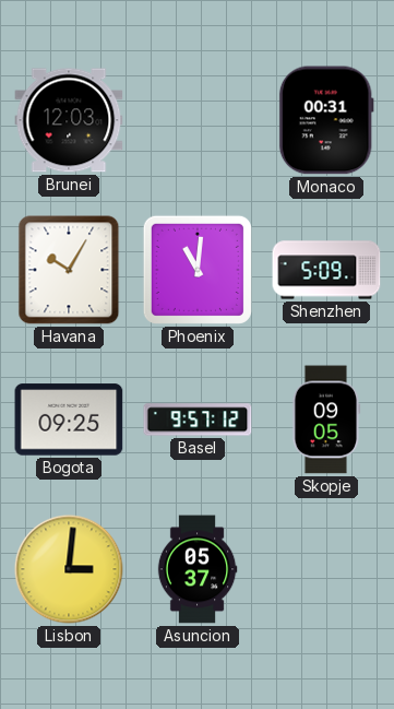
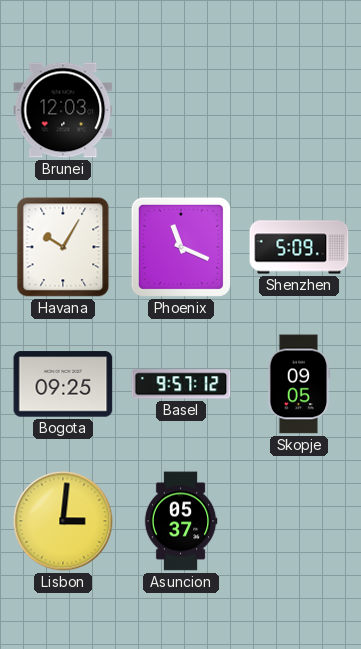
Monaco: 00:31 -> none
Phoenix: 11:01 -> 11:19
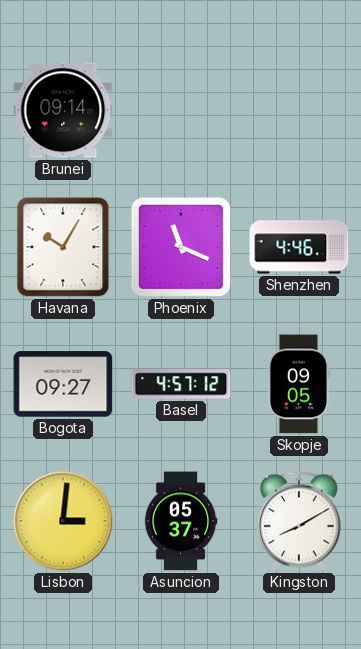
Brunei: 12:03 -> 09:14
Shenzhen: 5:09 -> 4:46
Bogota: 09:25 -> 09:27
Basel: 9:57 -> 4:57
Kingston: none -> 8:10
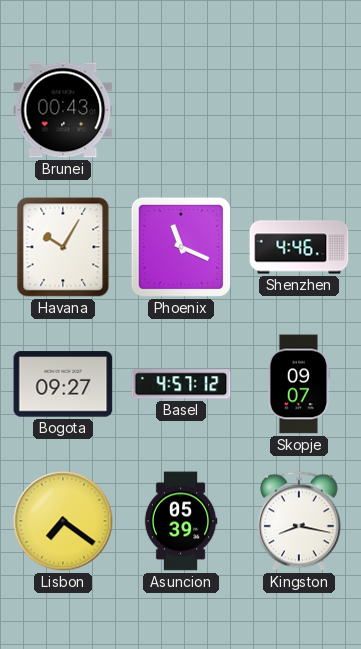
Brunei: 09:14 -> 00:43
Skopje: 09:05 -> 09:07
Lisbon: 3:01 -> 7:21
Asuncion: 05:37 -> 05:39
Kingston: 8:10 -> 8:17
